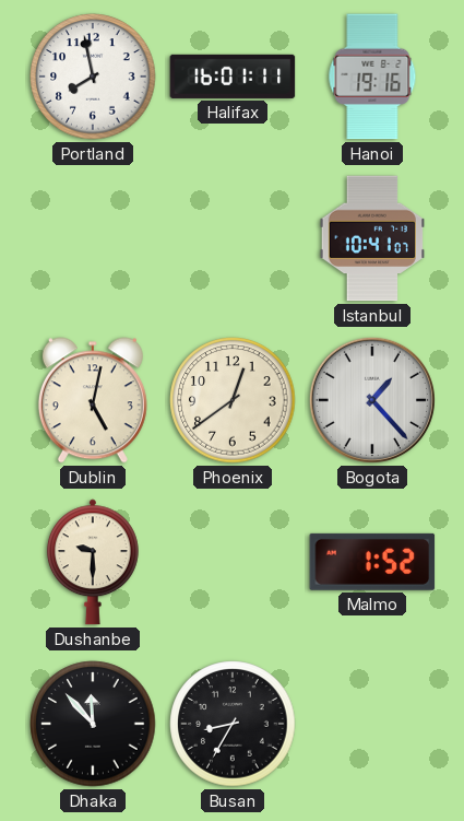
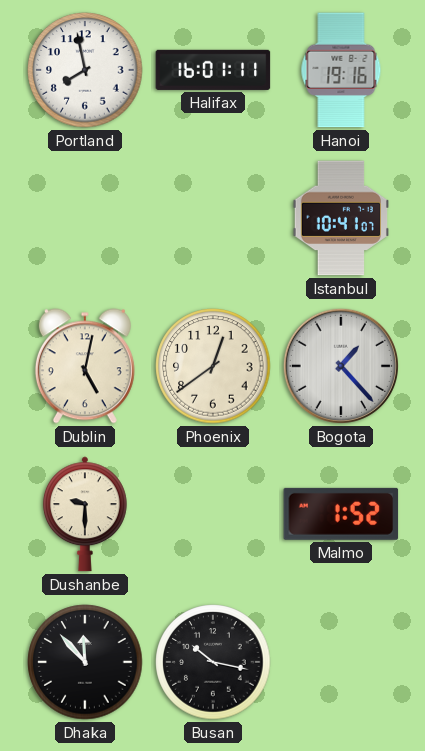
Busan: 8:35 -> 10:17
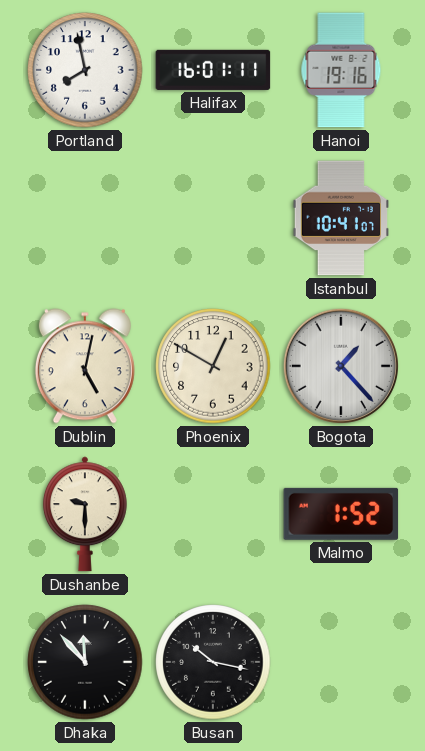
Phoenix: 12:39 -> 12:50
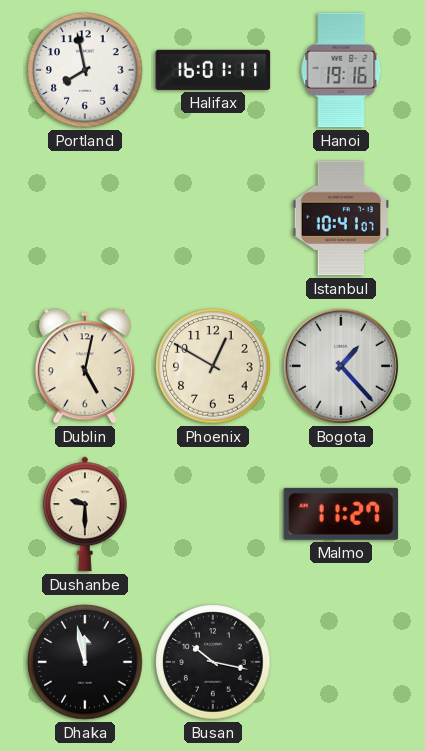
Malmo: 1:52 -> 11:27
Dhaka: 11:53 -> 11:58
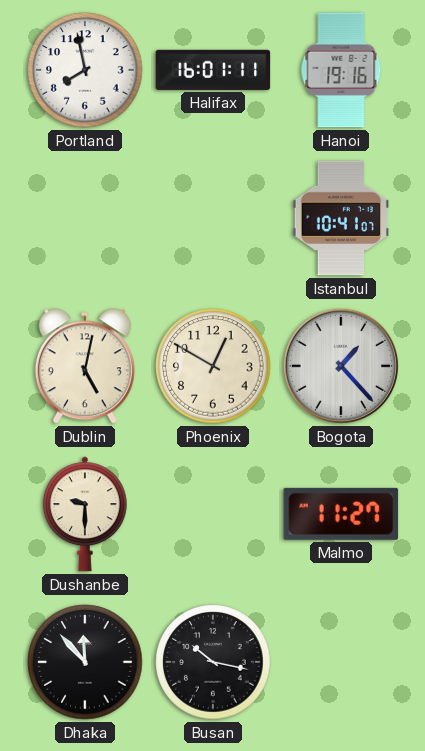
Dhaka: 11:58 -> 11:53
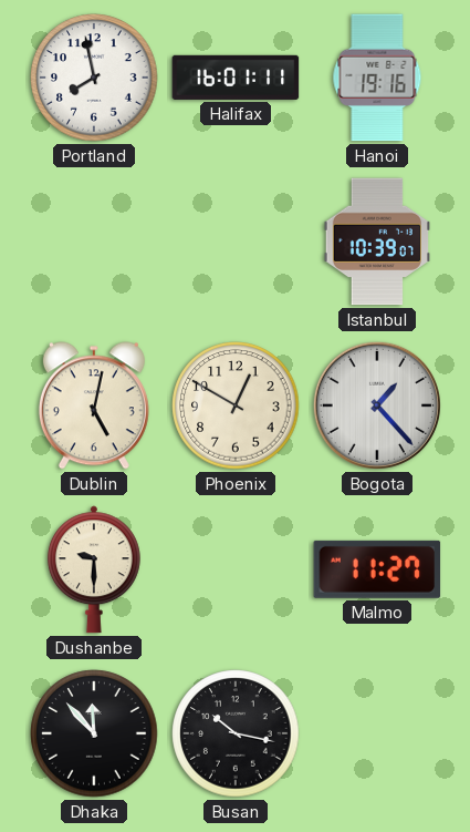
Istanbul: 10:41 -> 10:39
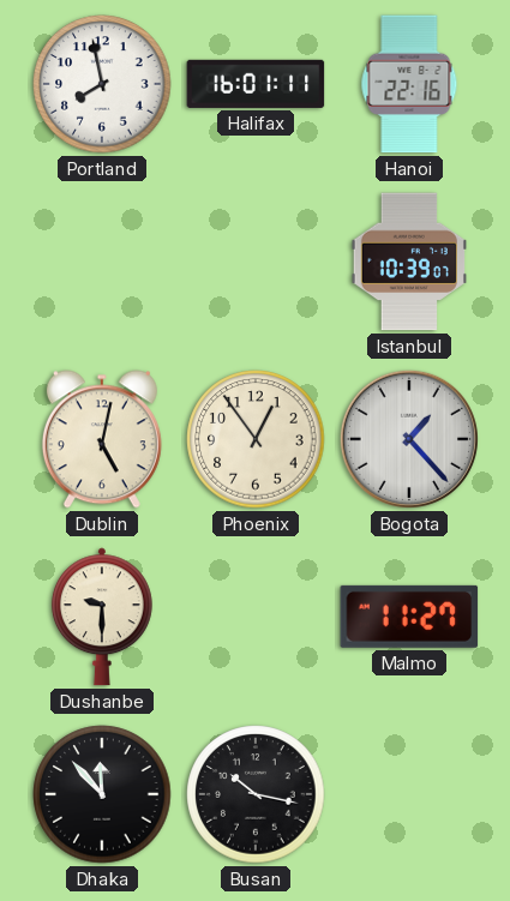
Hanoi: 19:16 -> 22:16
Phoenix: 12:50 -> 12:54
